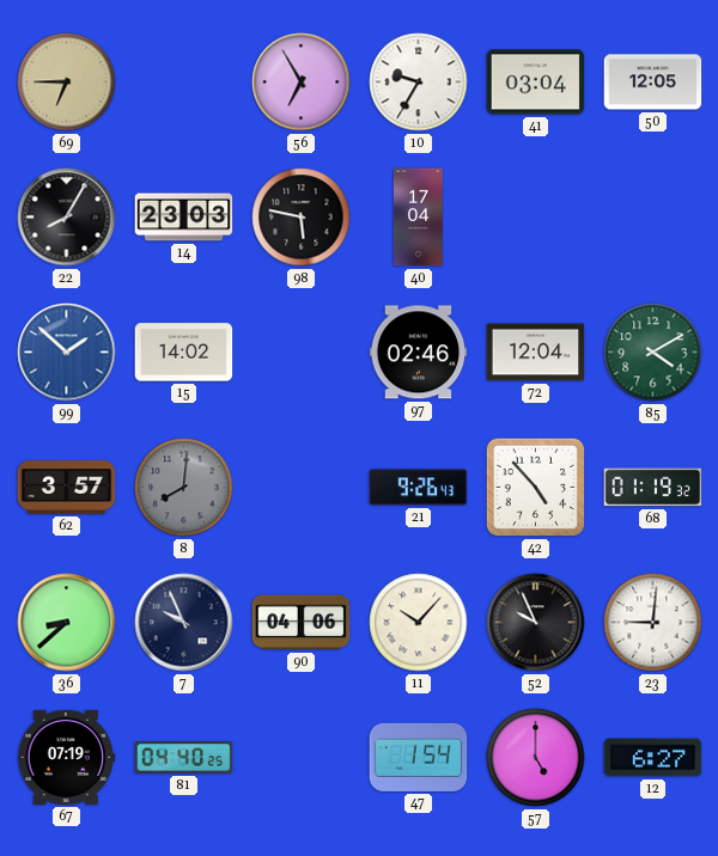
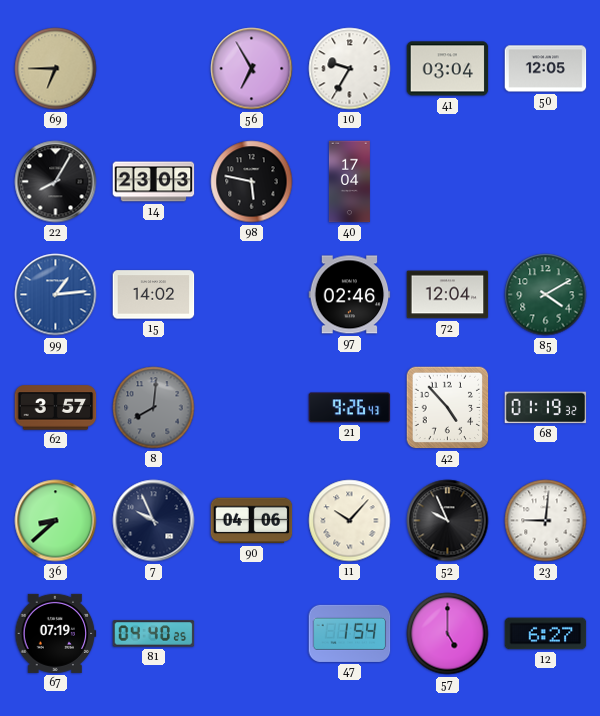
99: 1:52 -> 1:14
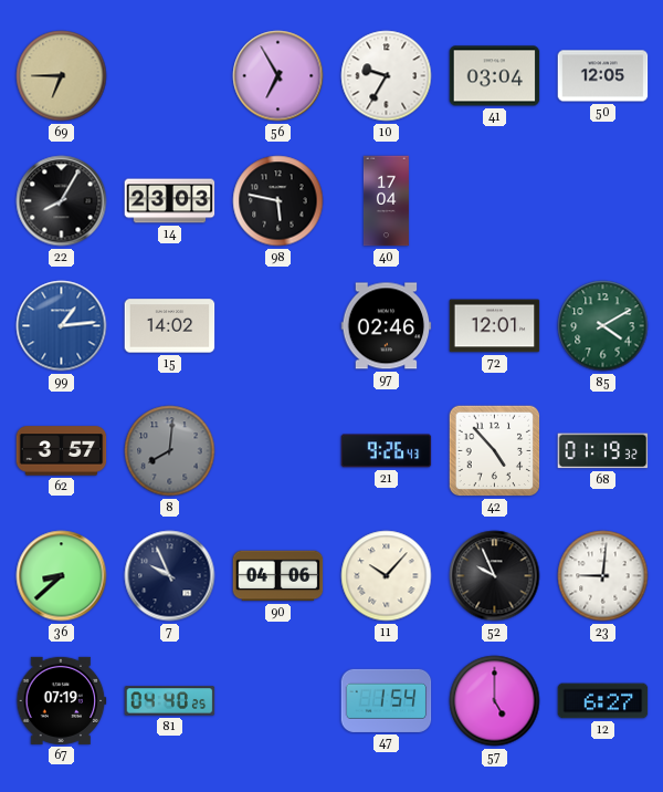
72: 12:04 -> 12:01
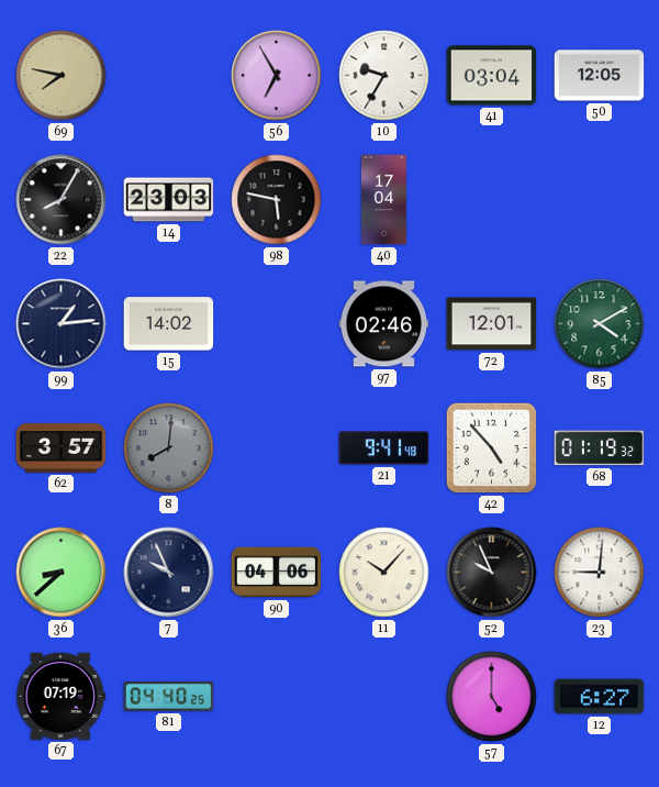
69: 6:45 -> 7:47
99 dial: blue -> navy
21: 9:26 -> 9:41
47: 1:54 -> none
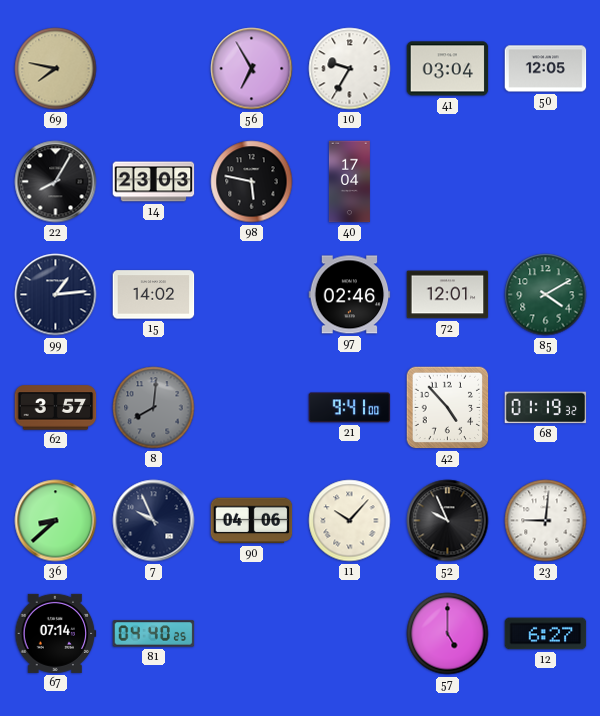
21: 9:41:48 -> 9:41:00
67: 07:19 -> 07:14
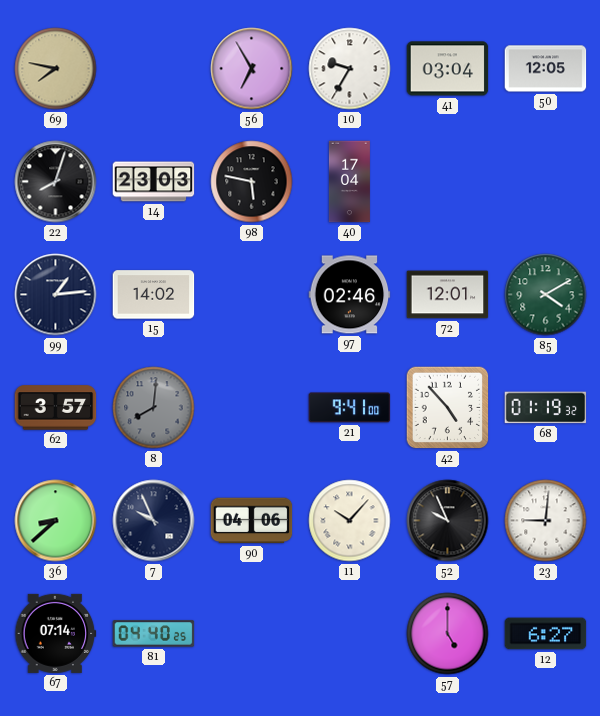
22: 8:05 -> 8:03
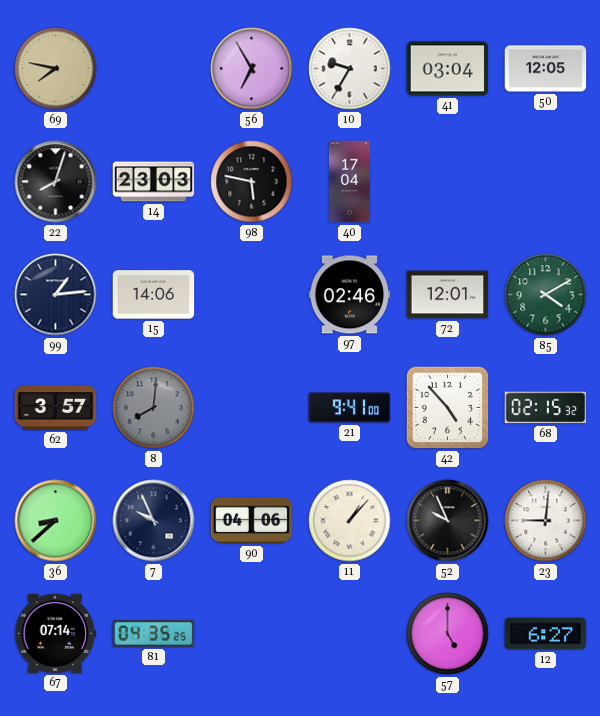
15: 14:02 -> 14:06
68: 01:19 -> 02:15
11: 10:07 -> 1:07
81: 04:40 -> 04:35
